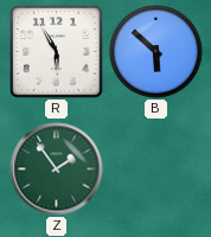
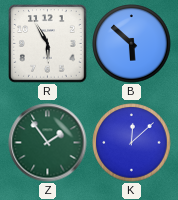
K: none -> 12:08
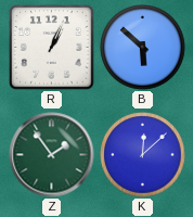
R: 5:55 -> 1:04
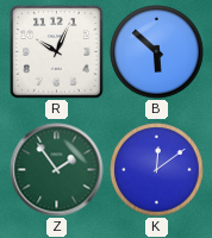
R: 1:04 -> 10:04
K: 12:08 -> 12:09
